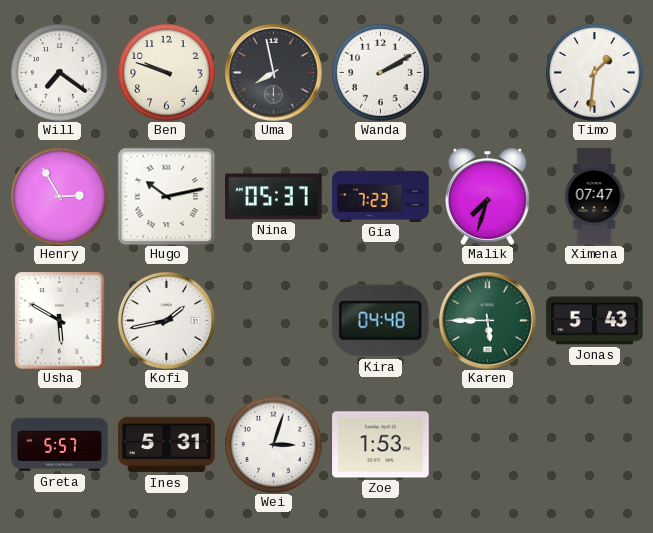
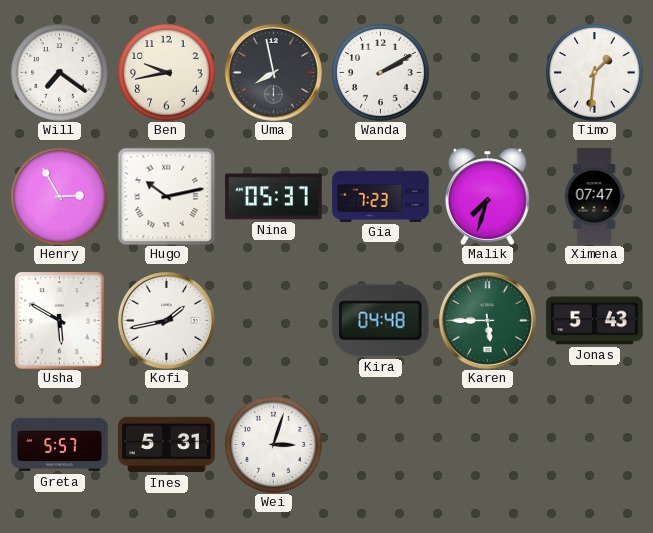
Ben: 9:48 -> 9:43
Zoe: 1:53 -> none
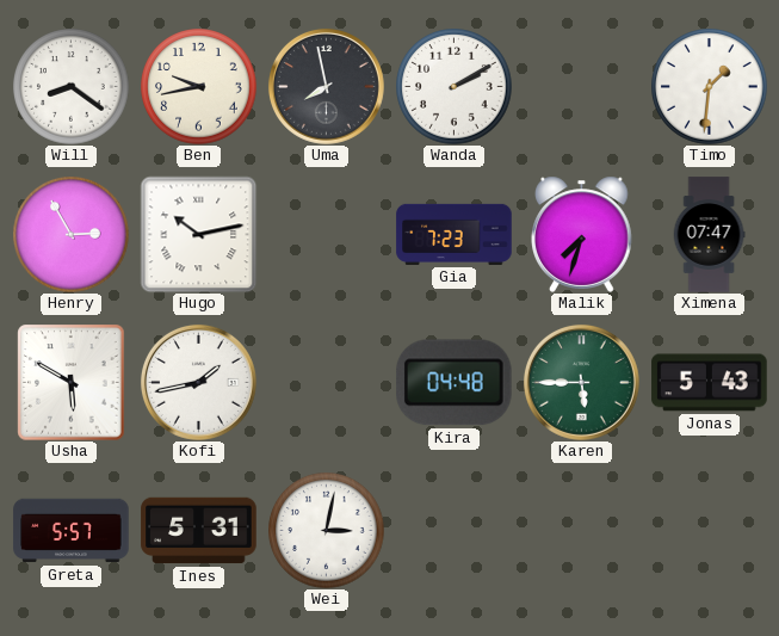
Will: 7:21 -> 8:21
Nina: 05:37 -> none
Wei: 3:03 -> 3:02
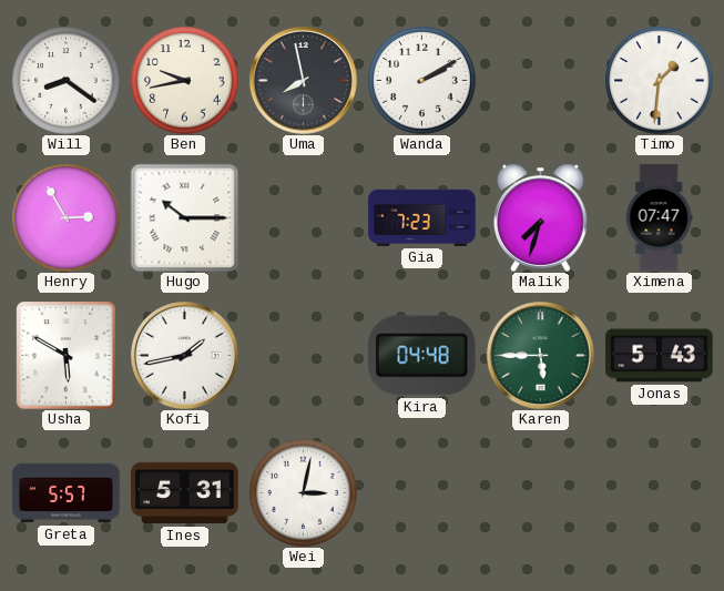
Hugo: 10:13 -> 10:15
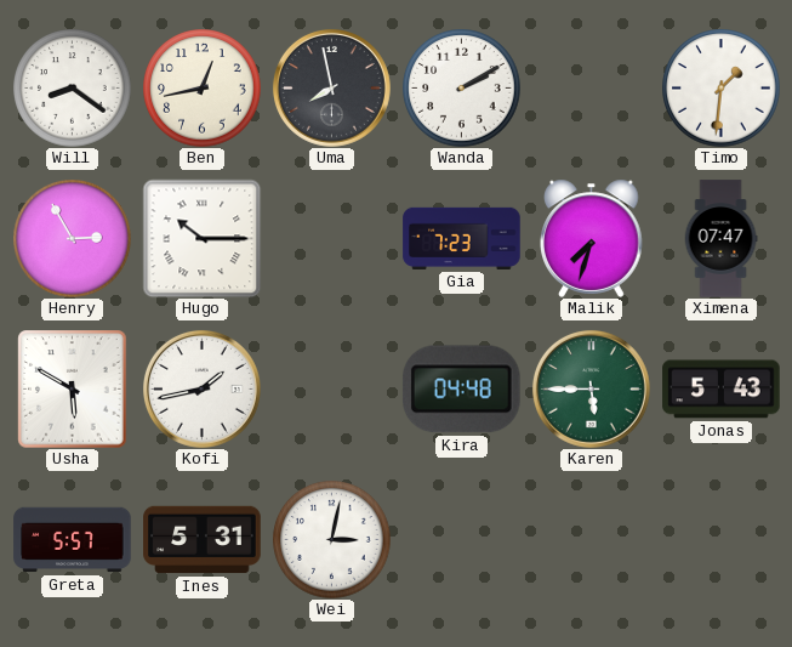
Ben: 9:43 -> 12:43
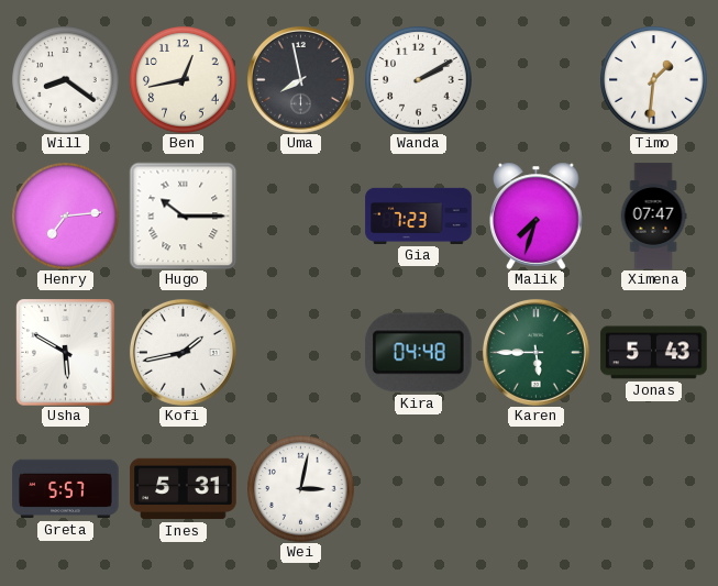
Henry: 2:55 -> 7:14
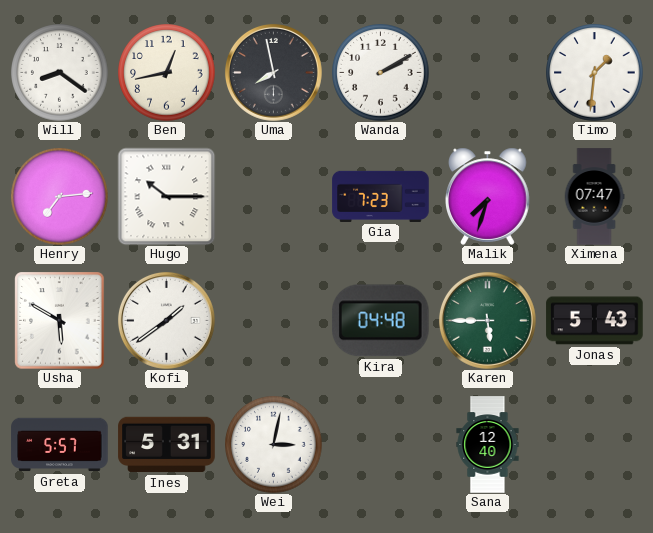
Kofi: 1:43 -> 1:39
Sana: none -> 12:40
